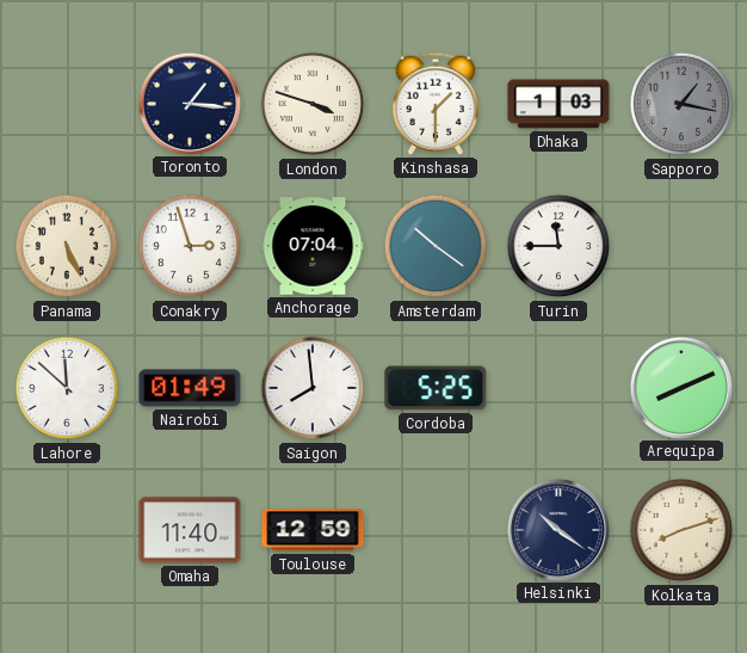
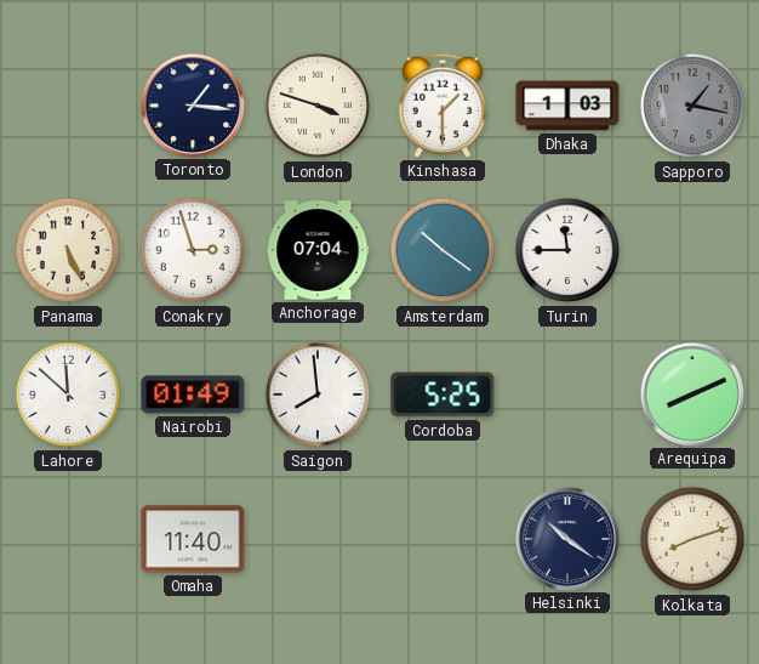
Toulouse: 12:59 -> none
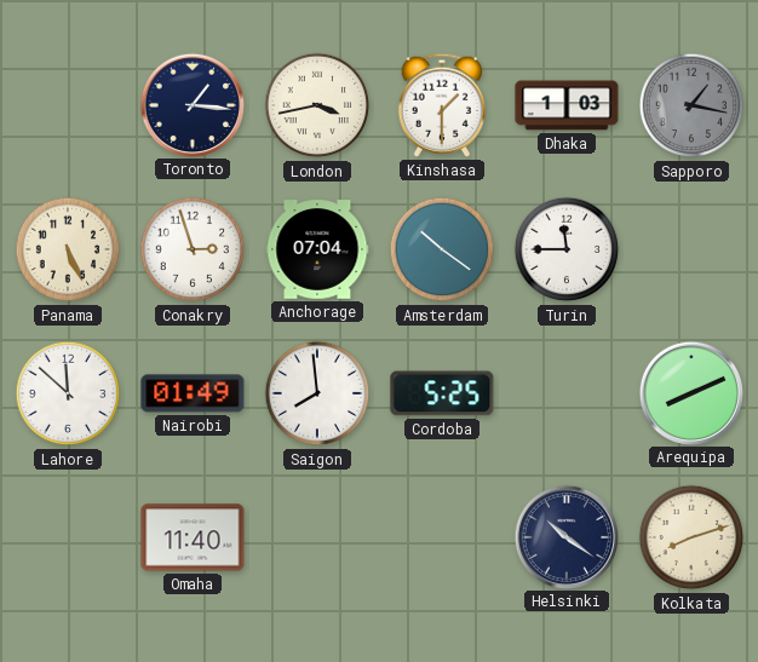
London: 3:48 -> 3:43
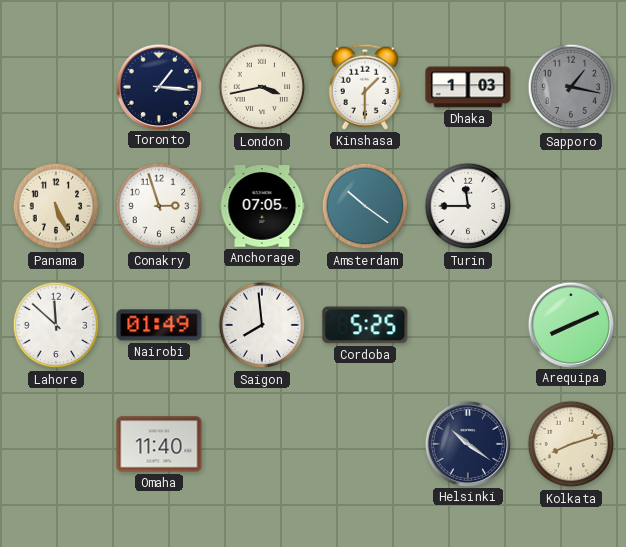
Anchorage: 07:04 -> 07:05
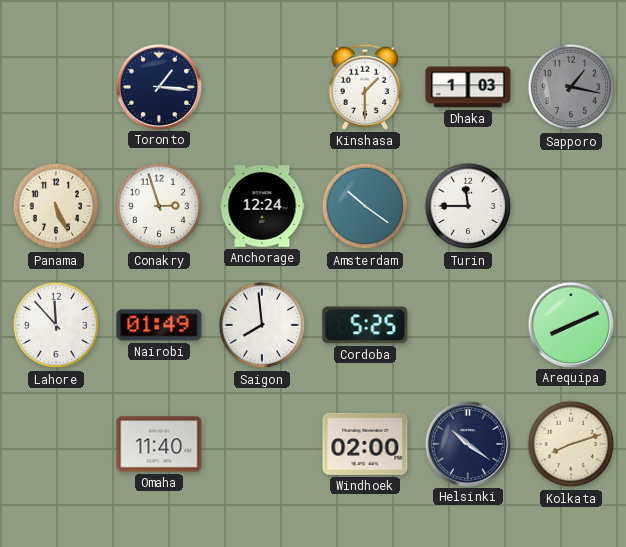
London: 3:43 -> none
Anchorage: 07:05 -> 12:24
Lahore: 11:52 -> 11:53
Windhoek: none -> 02:00
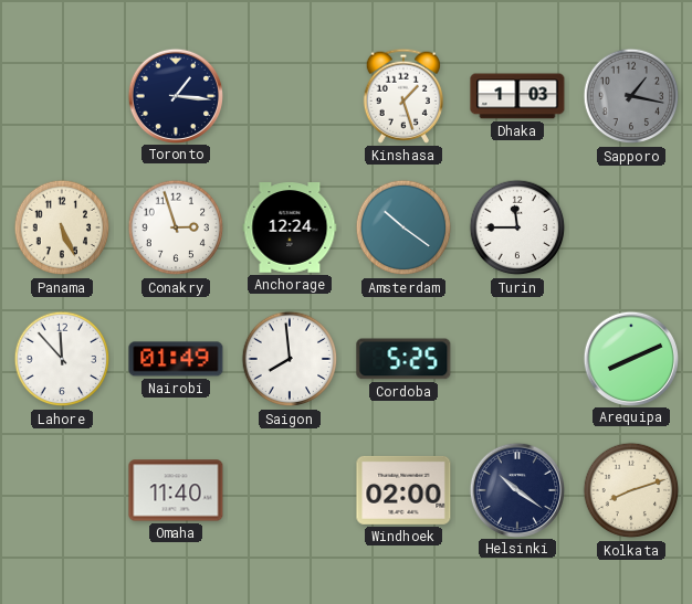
Kinshasa: 1:30 -> 1:27
